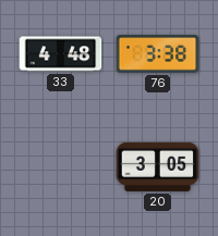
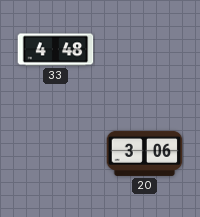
76: 3:38 -> none
20: 3:05 -> 3:06
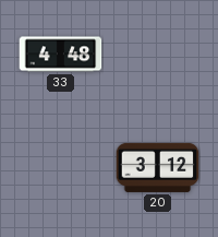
20: 3:06 -> 3:12
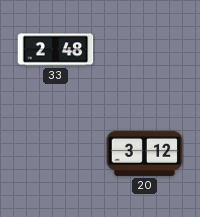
33: 4:48 -> 2:48
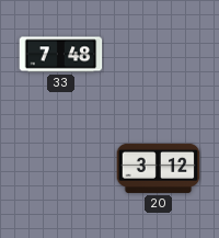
33: 2:48 -> 7:48
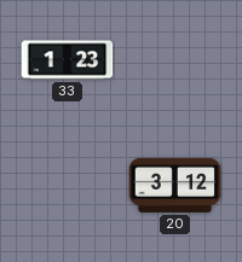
33: 7:48 -> 1:23
